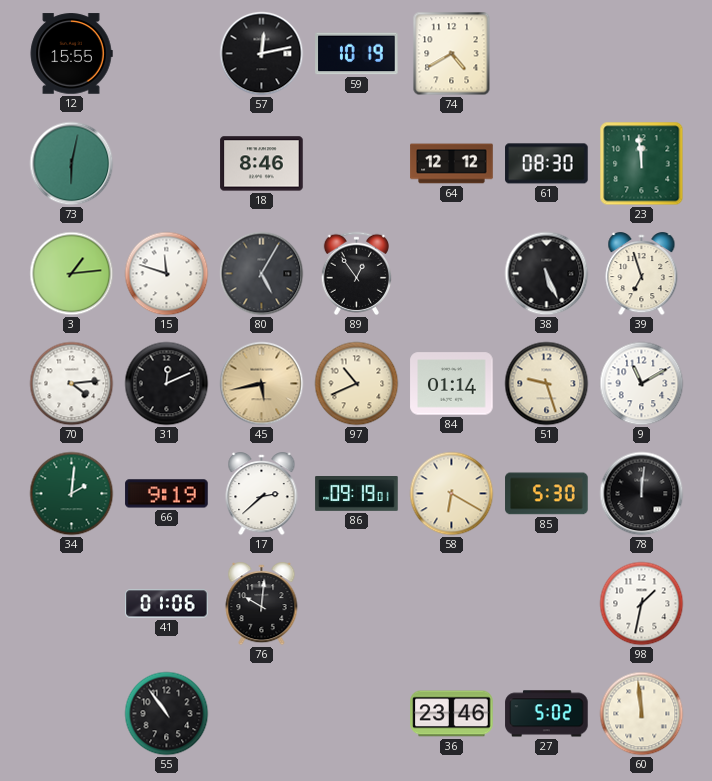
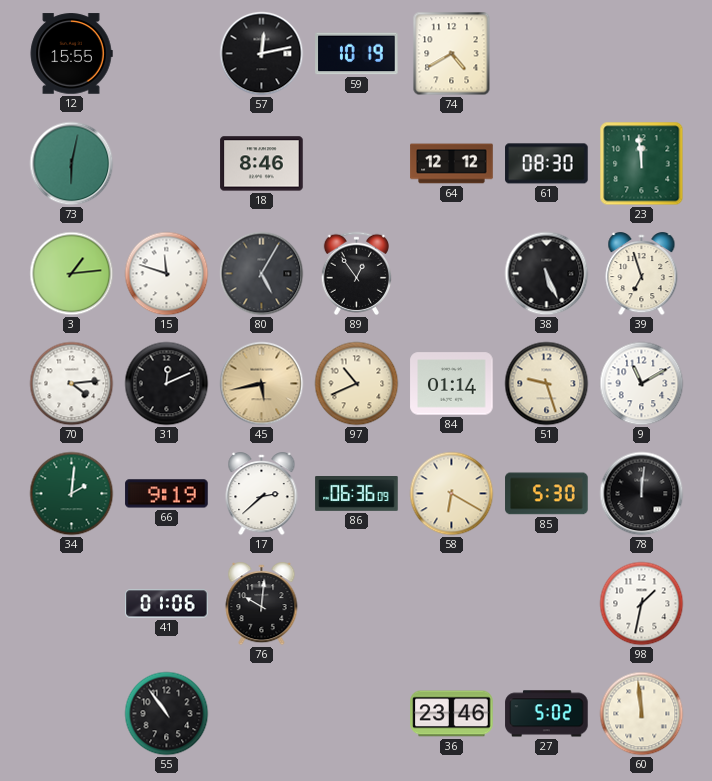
86: 09:19 -> 06:36
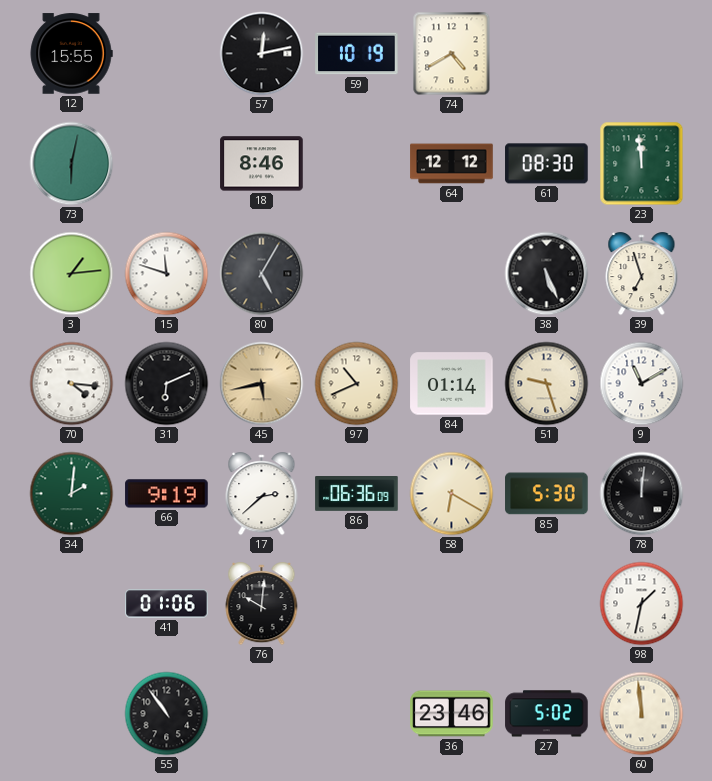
89: 12:54 -> none
70: 4:14 -> 4:16
31: 12:11 -> 6:11
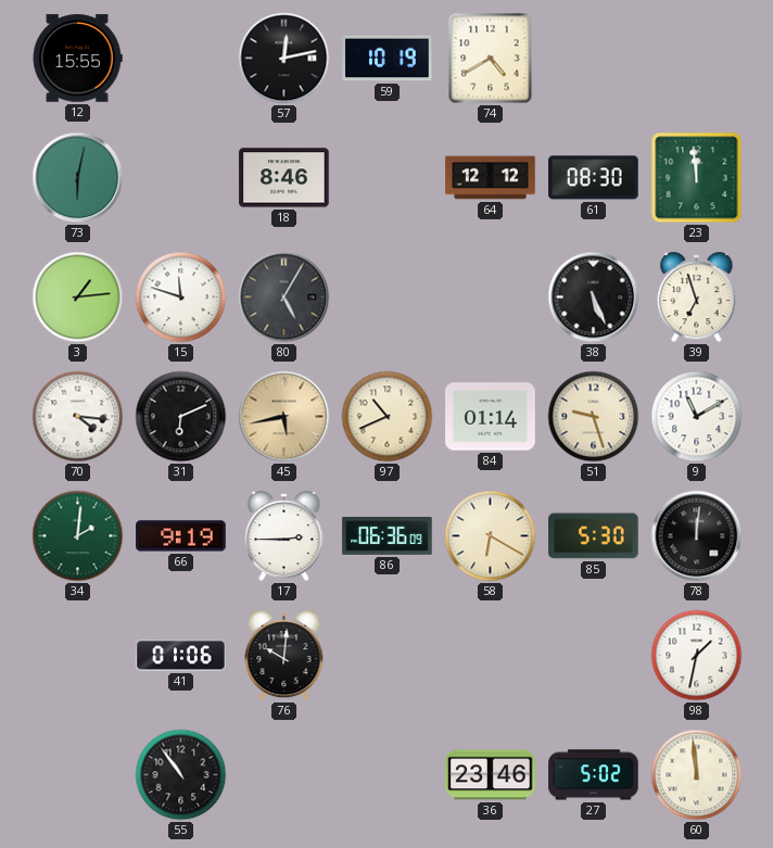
17: 2:38 -> 2:45
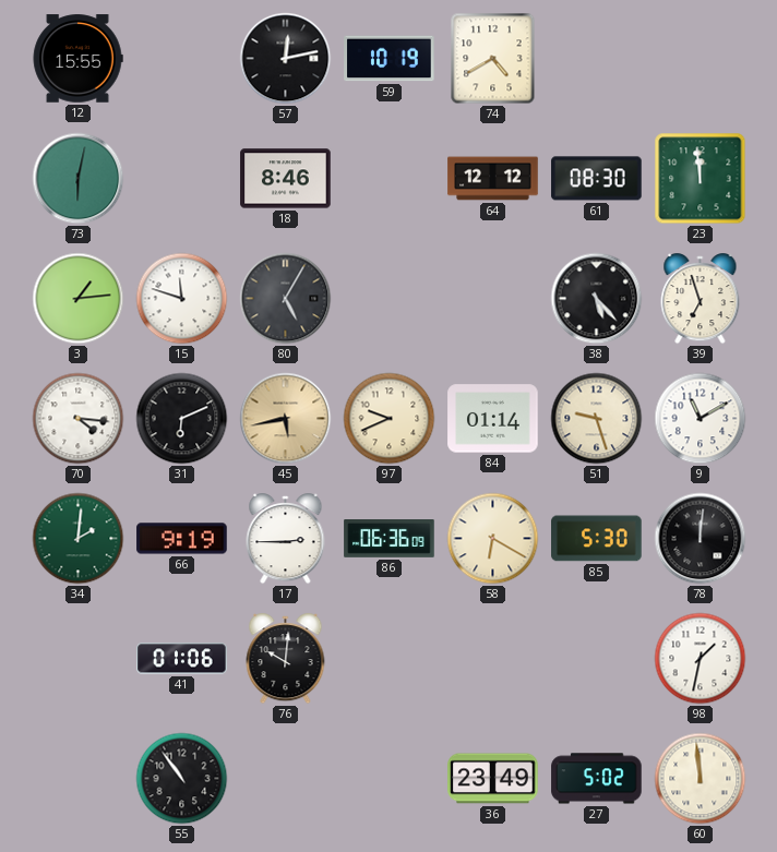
38: 5:26 -> 5:23
97: 10:41 -> 9:41
36: 23:46 -> 23:49
